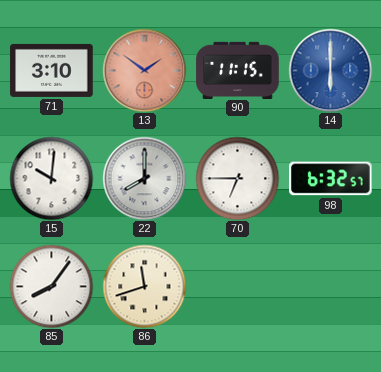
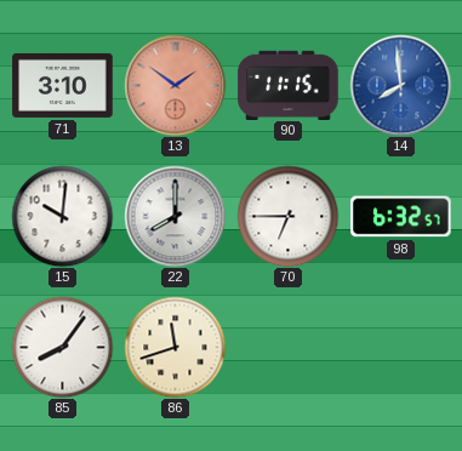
14: 6:00 -> 7:59
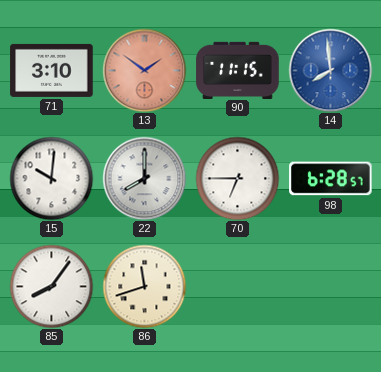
98: 6:32 -> 6:28
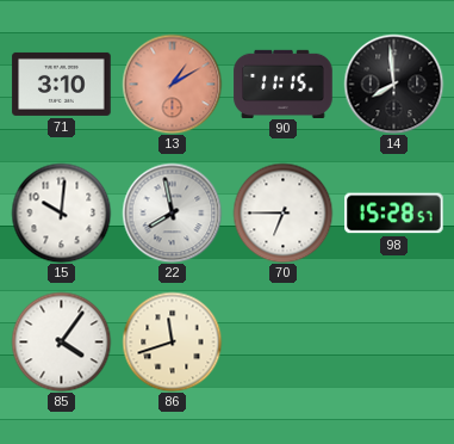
13: 1:51 -> 1:10
14 dial: blue -> black
22: 8:00 -> 7:58
98: 6:28 -> 15:28
85: 8:06 -> 4:06
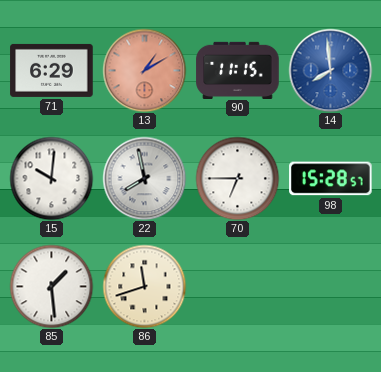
71: 3:10 -> 6:29
14 dial: black -> blue
85: 4:06 -> 1:29
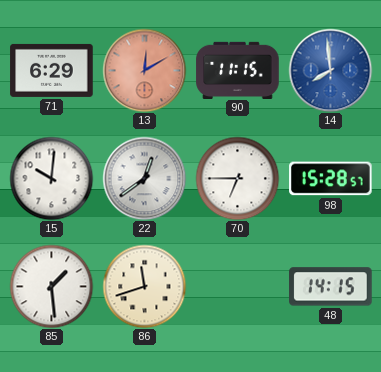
13: 1:10 -> 12:10
22: 7:58 -> 12:39
48: none -> 14:15
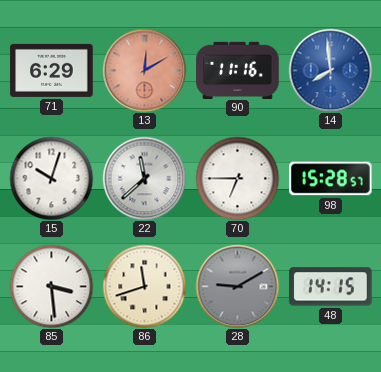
90: 11:15 -> 11:16
15: 10:01 -> 10:03
22: 12:39 -> 11:38
85: 1:29 -> 3:29
28: none -> 9:10
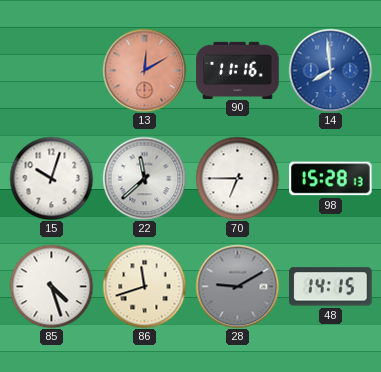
71: 6:29 -> none
98: 15:28:57 -> 15:28:13
85: 3:29 -> 4:27
